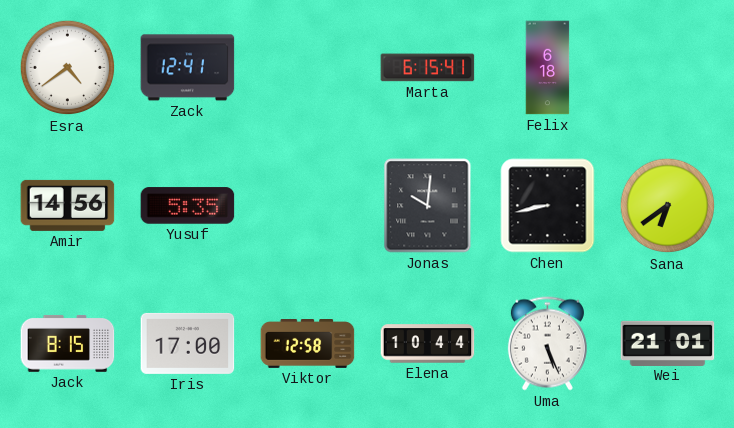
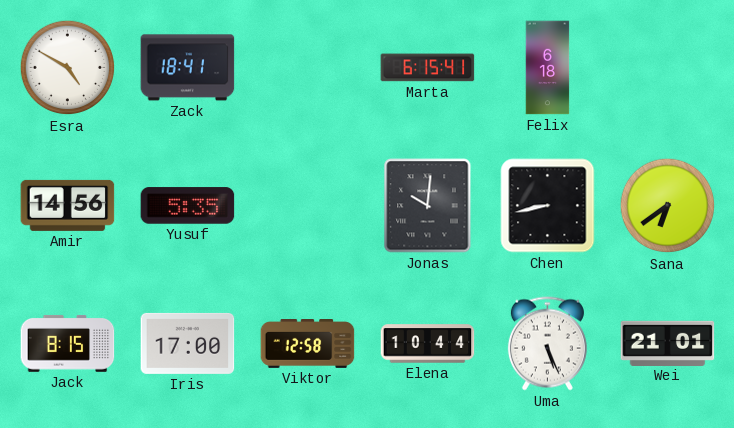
Esra: 4:39 -> 4:50
Zack: 12:41 -> 18:41
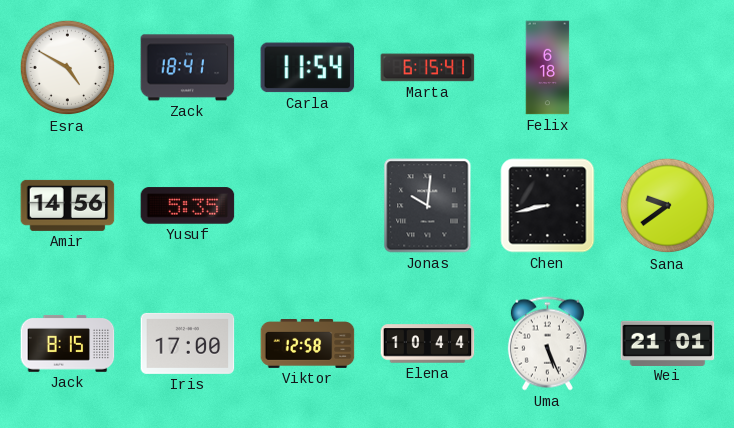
Carla: none -> 11:54
Sana: 6:39 -> 9:39
